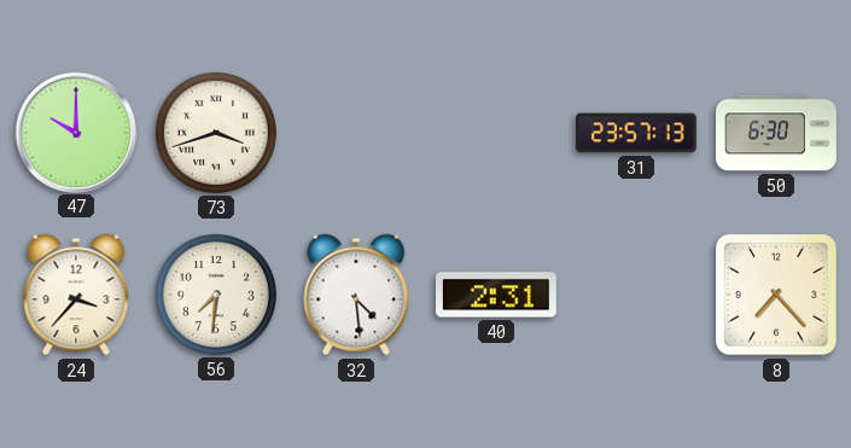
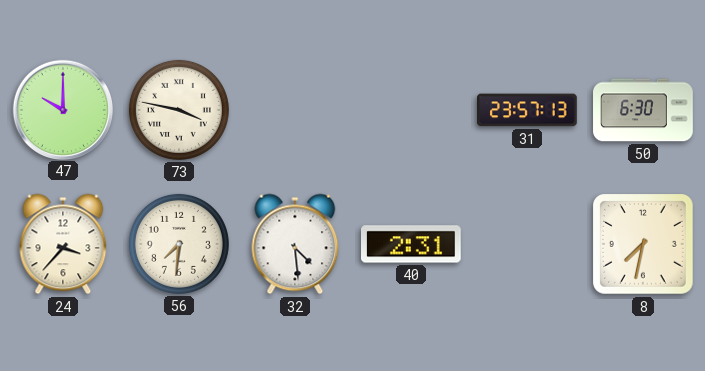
73: 3:42 -> 3:47
8: 7:23 -> 7:32
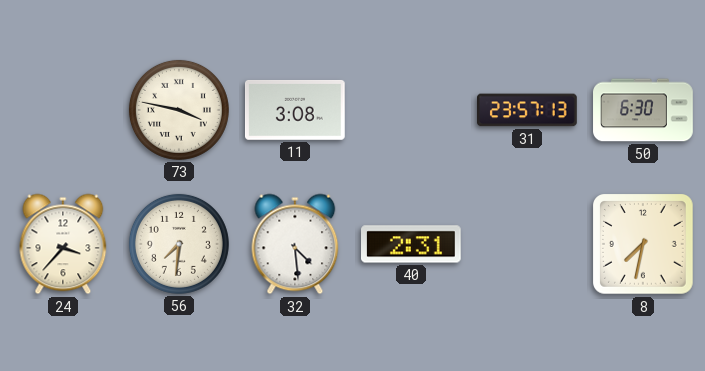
47: 10:00 -> none
11: none -> 3:08
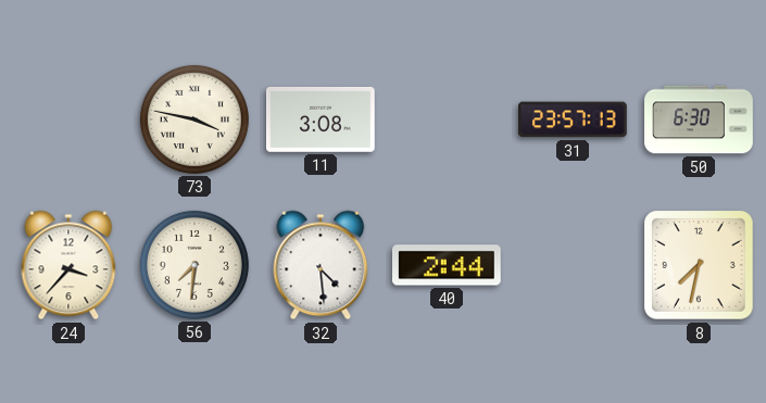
40: 2:31 -> 2:44
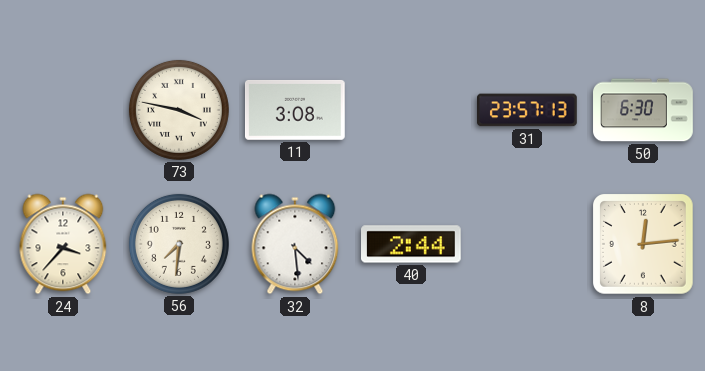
8: 7:32 -> 12:14
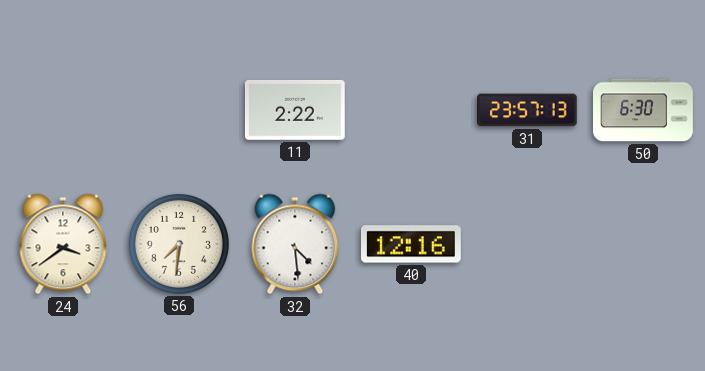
73: 3:47 -> none
11: 3:08 -> 2:22
24: 3:37 -> 3:39
40: 2:44 -> 12:16
8: 12:14 -> none
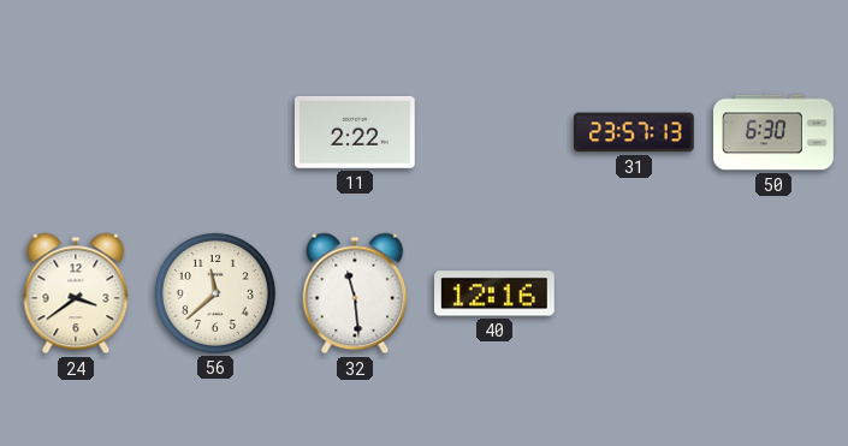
56: 7:31 -> 11:38
32: 4:29 -> 11:29
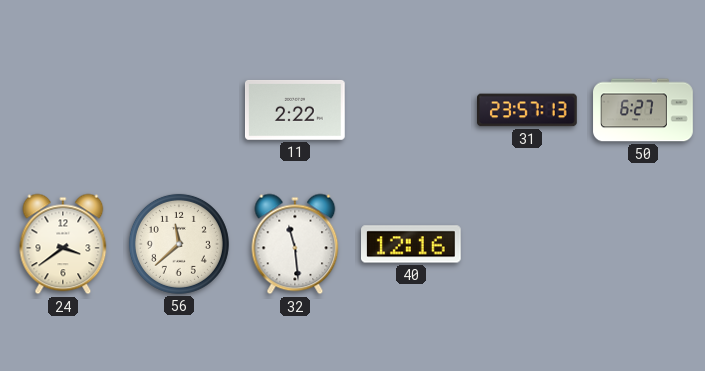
50: 6:30 -> 6:27
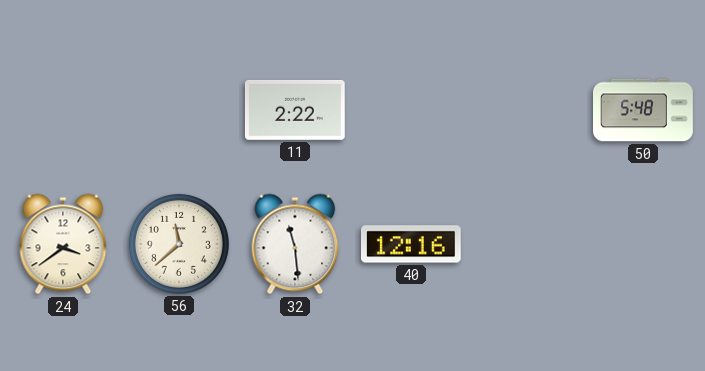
31: 23:57 -> none
50: 6:27 -> 5:48
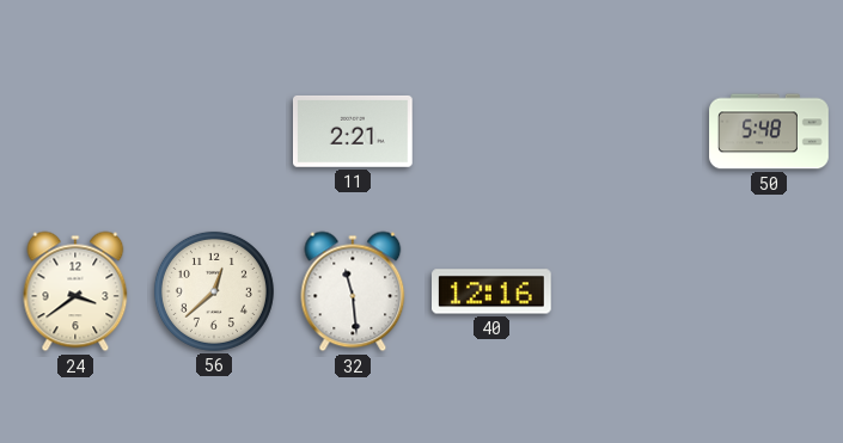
11: 2:22 -> 2:21
56: 11:38 -> 12:38
